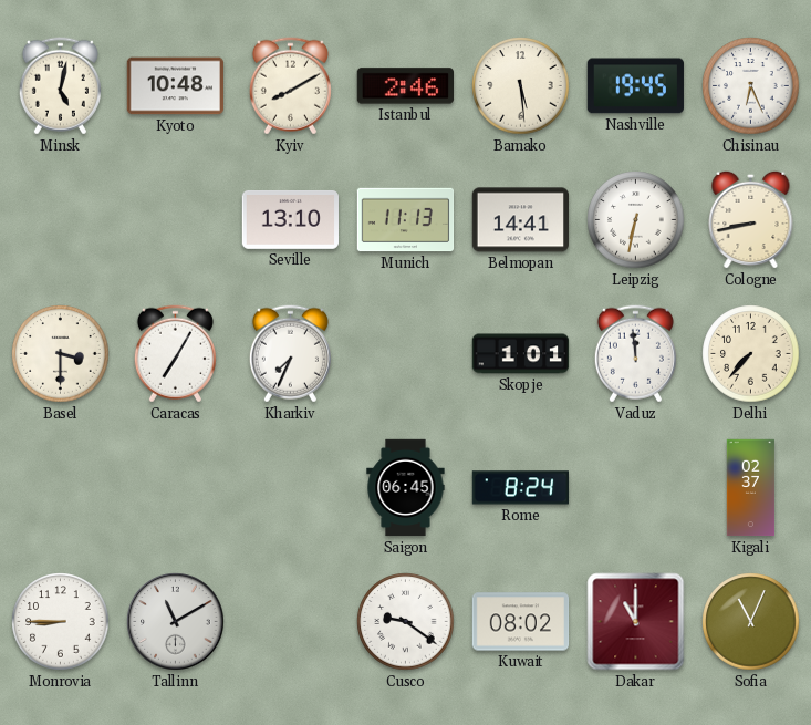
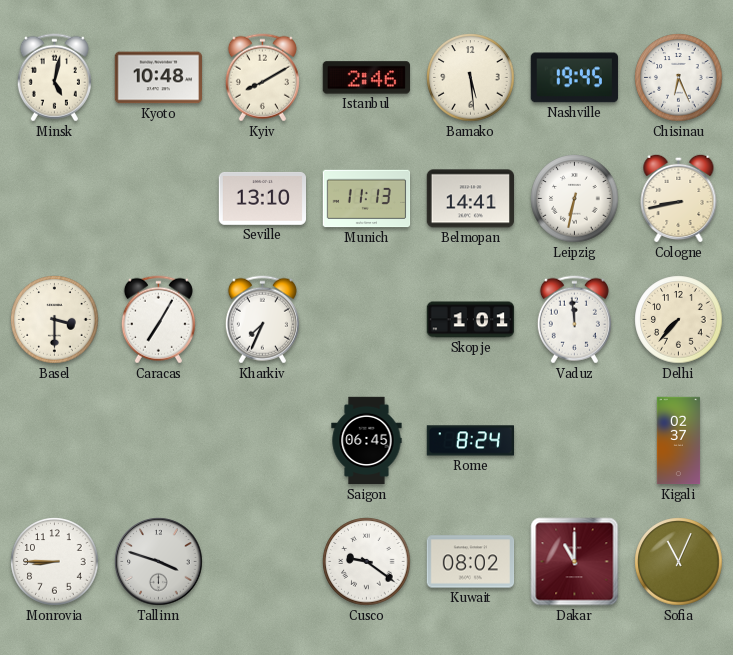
Tallinn: 11:10 -> 3:48
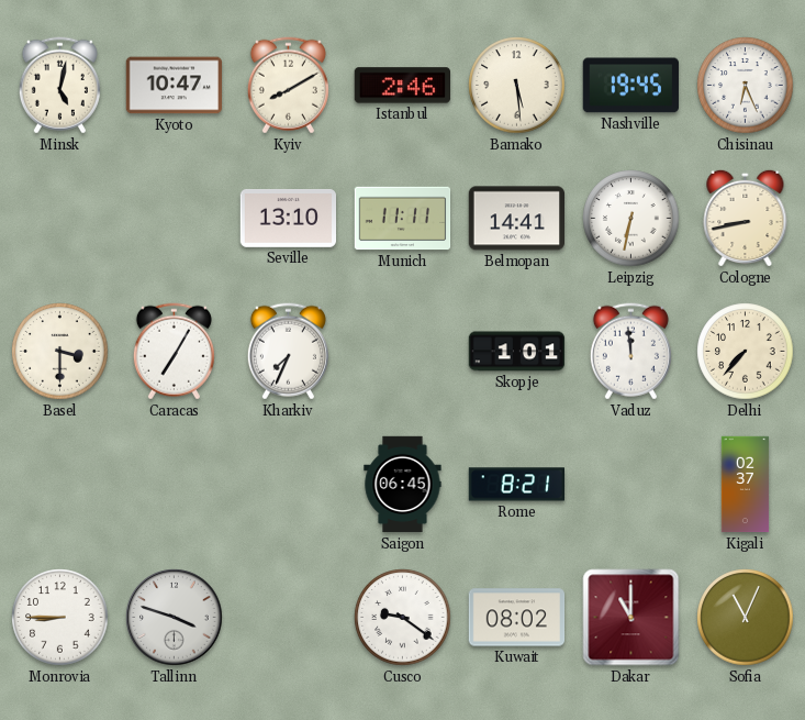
Kyoto: 10:48 -> 10:47
Munich: 11:13 -> 11:11
Rome: 8:24 -> 8:21
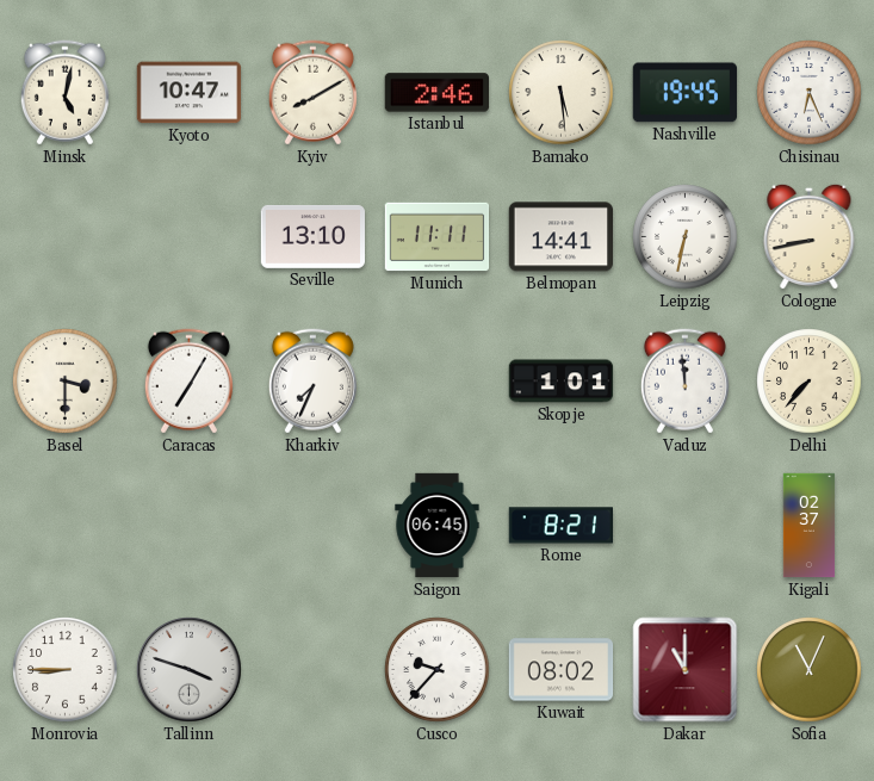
Cusco: 9:21 -> 9:37
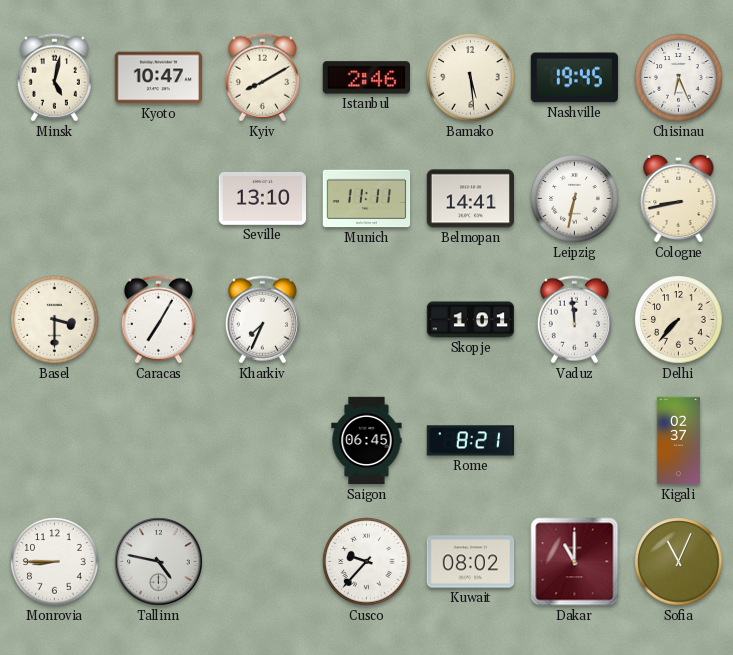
Tallinn: 3:48 -> 4:47
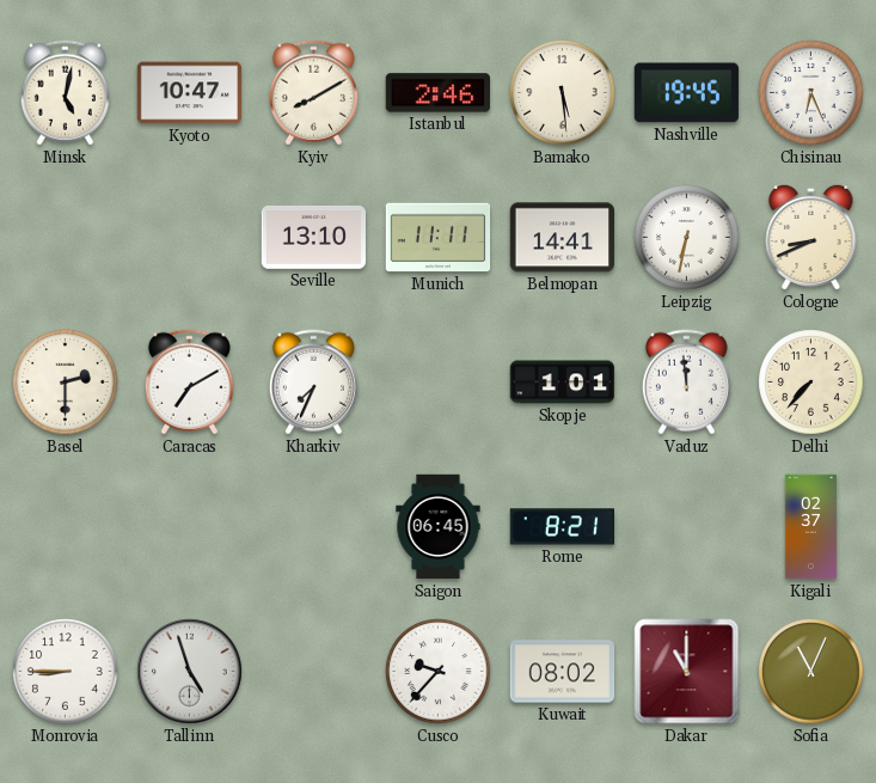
Cologne: 8:43 -> 8:41
Basel: 3:30 -> 2:30
Caracas: 7:05 -> 7:10
Tallinn: 4:47 -> 4:57
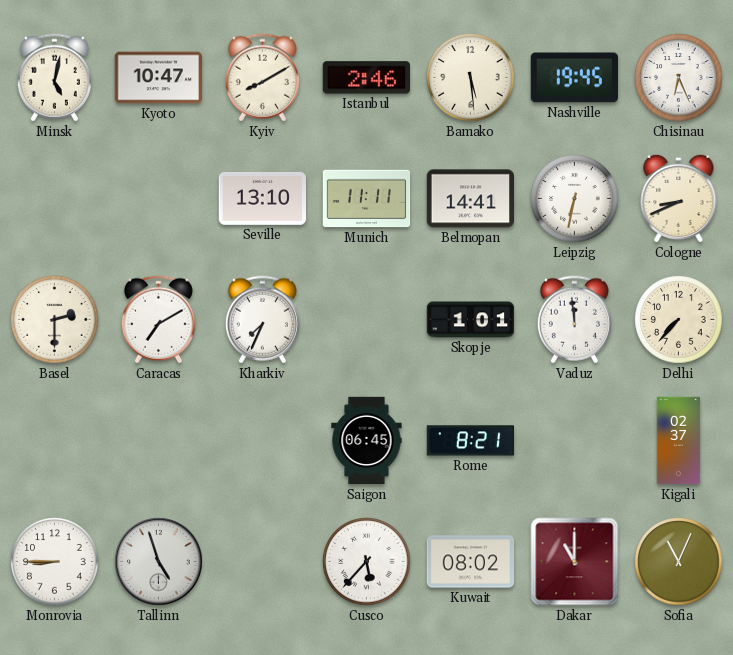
Cusco: 9:37 -> 5:37
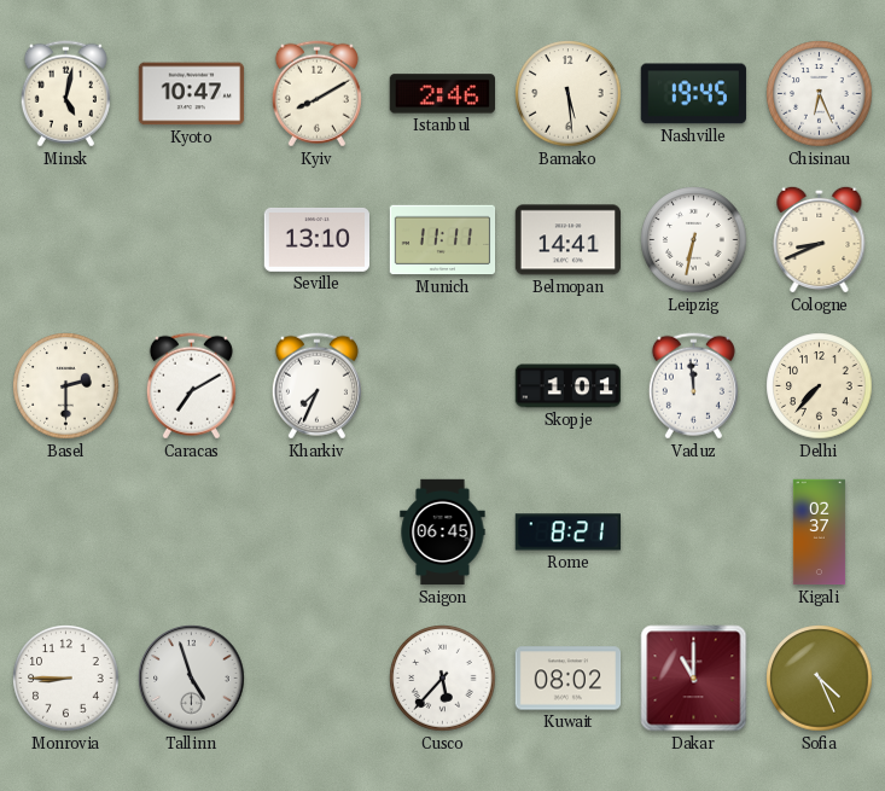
Sofia: 11:04 -> 4:26
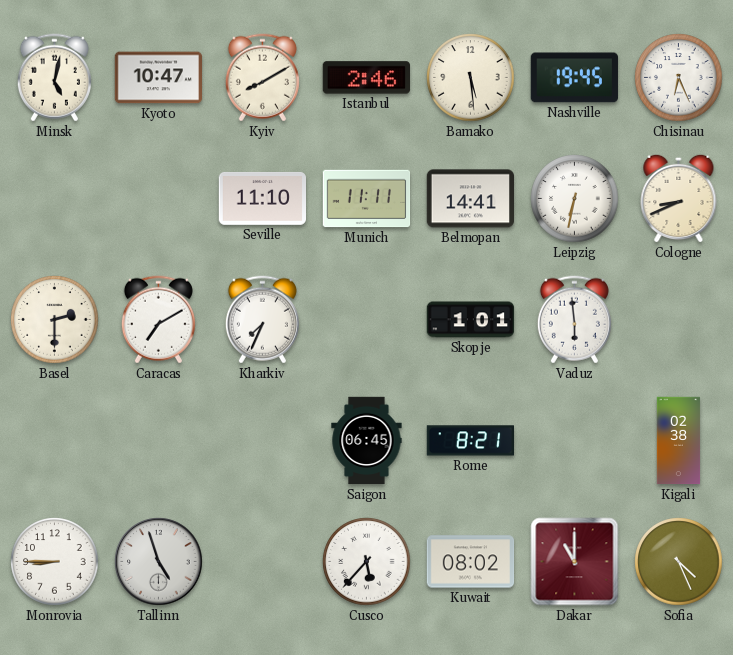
Seville: 13:10 -> 11:10
Vaduz: 11:59 -> 5:59
Delhi: 7:37 -> none
Kigali: 02:37 -> 02:38
